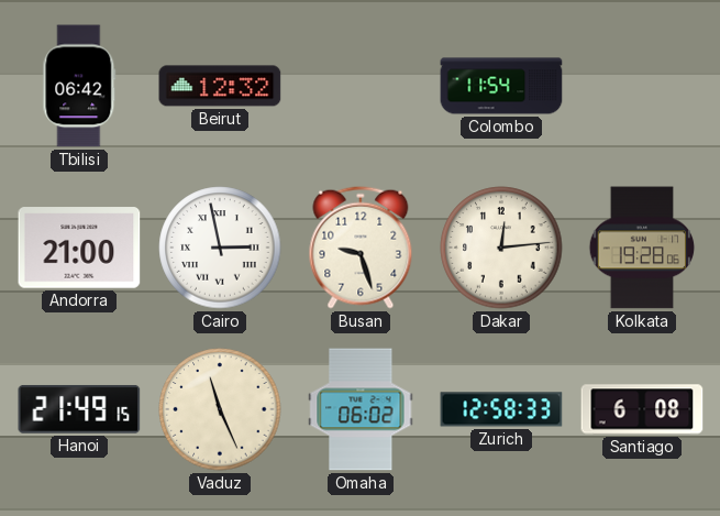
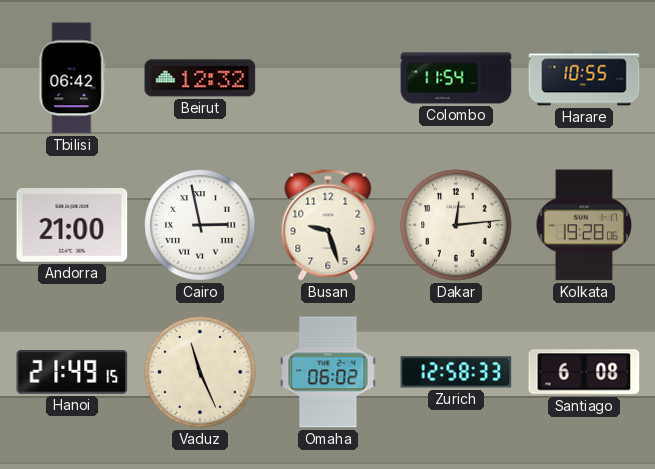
Harare: none -> 10:55
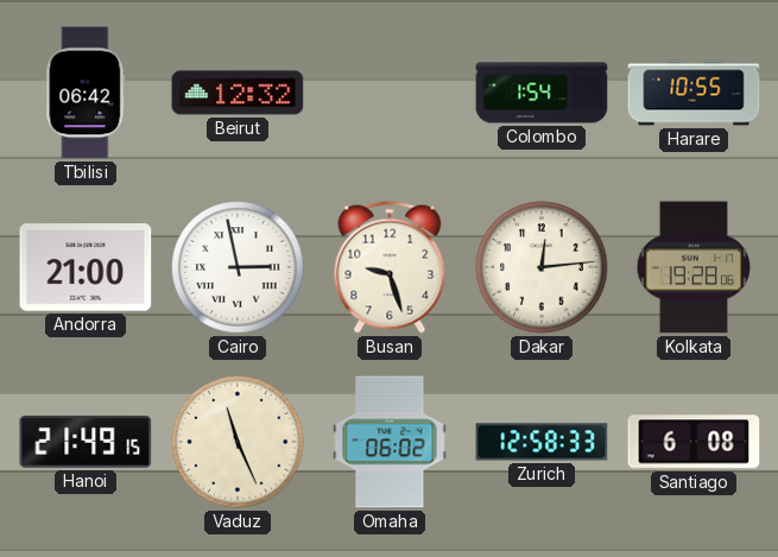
Colombo: 11:54 -> 1:54
